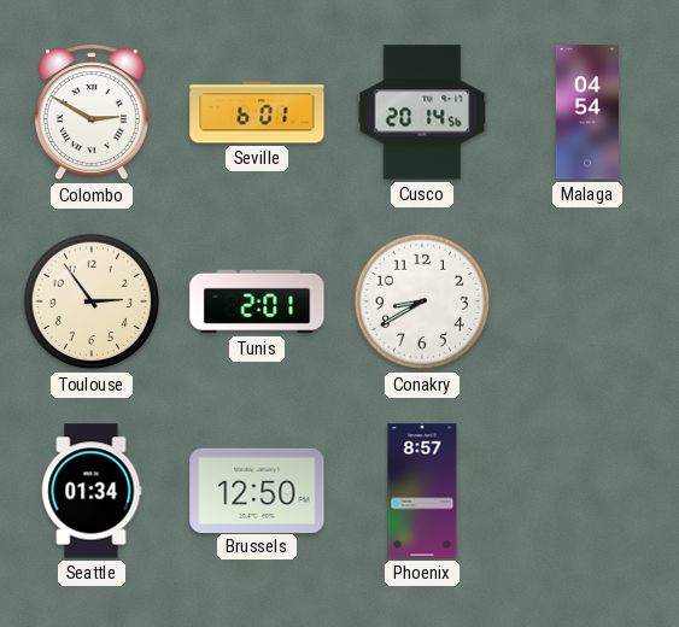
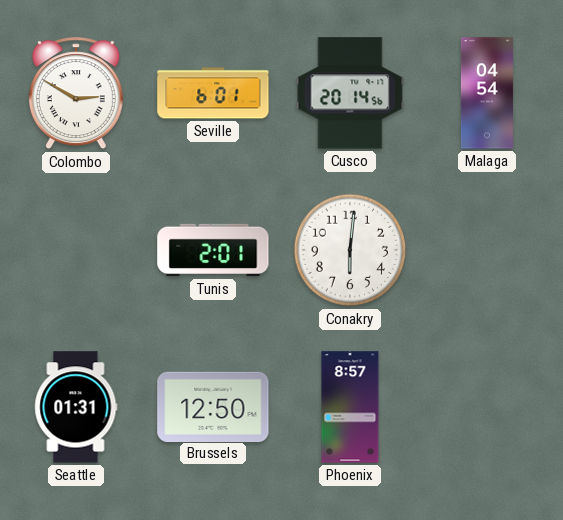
Toulouse: 2:54 -> none
Conakry: 8:40 -> 6:01
Seattle: 01:34 -> 01:31
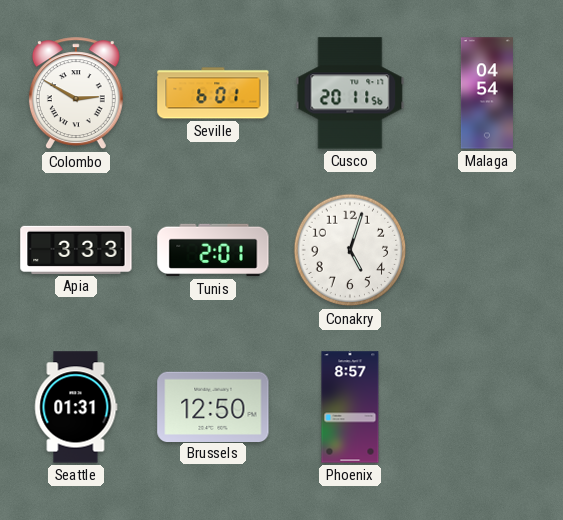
Cusco: 20:14 -> 20:11
Apia: none -> 3:33
Conakry: 6:01 -> 5:03
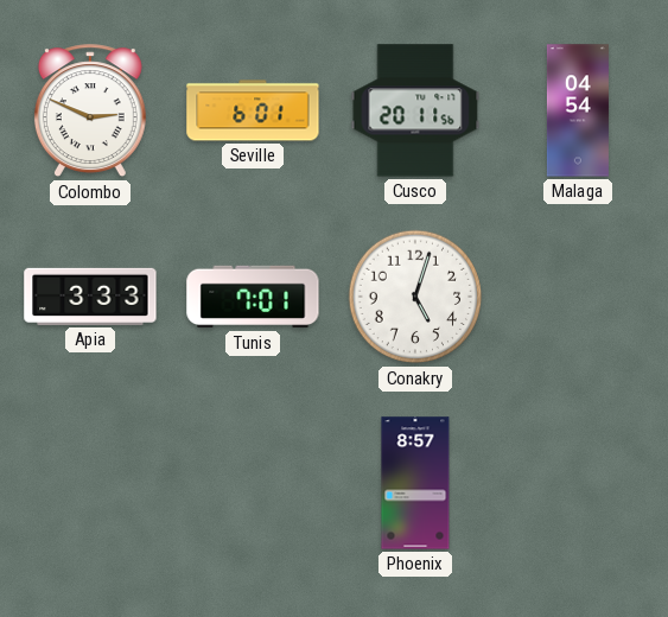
Colombo: 2:50 -> 2:49
Tunis: 2:01 -> 7:01
Seattle: 01:31 -> none
Brussels: 12:50 -> none
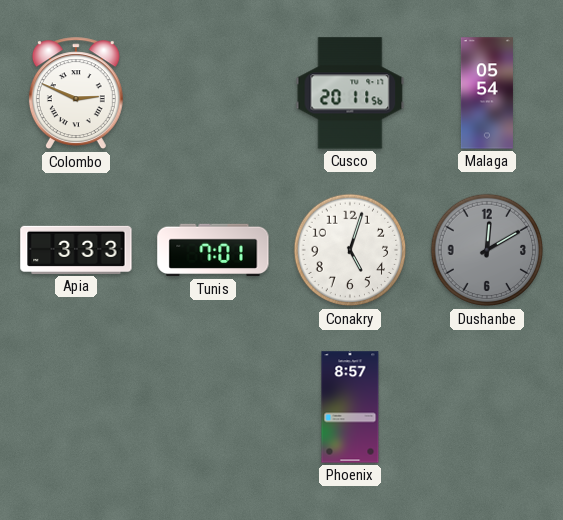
Seville: 6:01 -> none
Malaga: 04:54 -> 05:54
Dushanbe: none -> 12:10
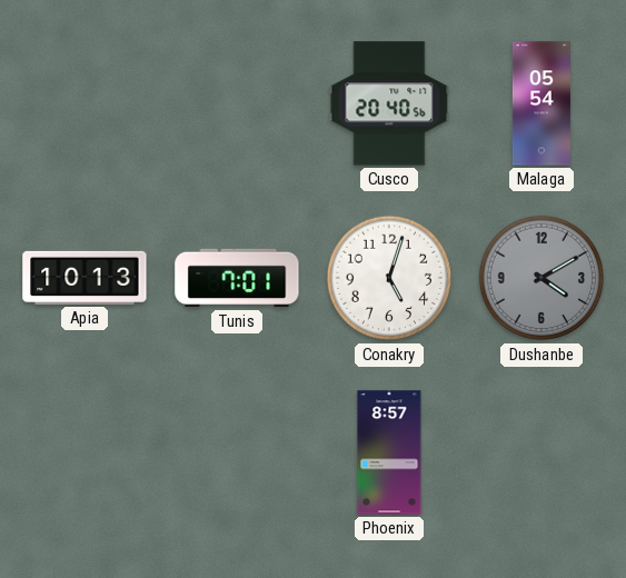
Colombo: 2:49 -> none
Cusco: 20:11 -> 20:40
Apia: 3:33 -> 10:13
Dushanbe: 12:10 -> 4:10
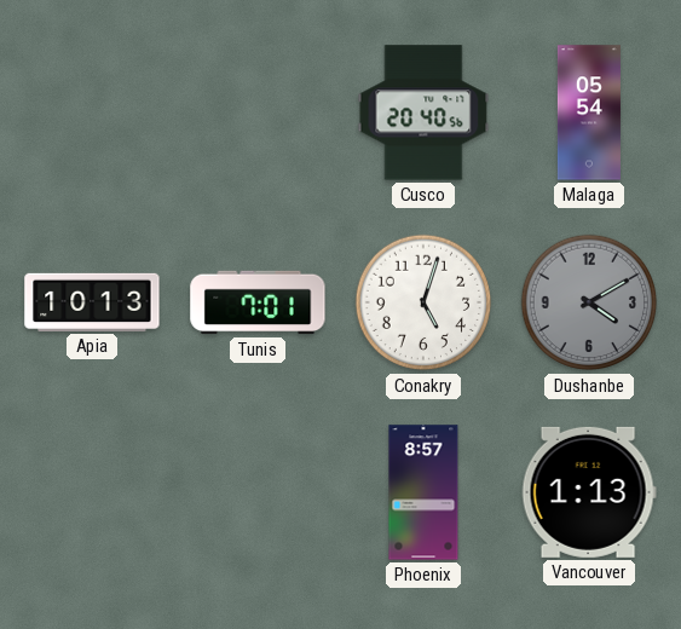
Vancouver: none -> 1:13
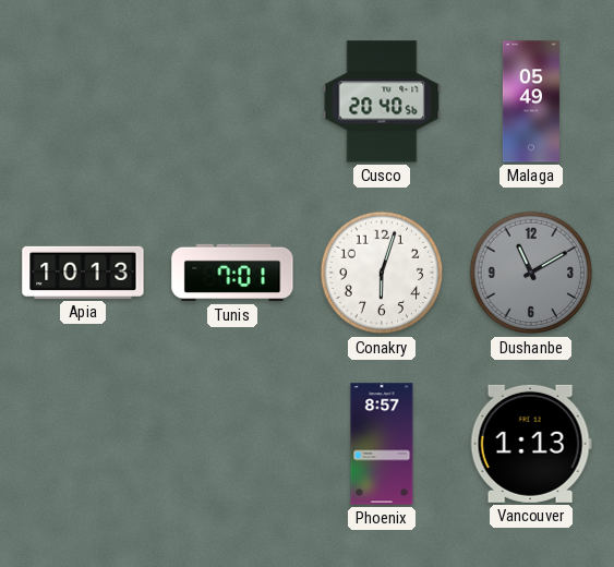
Malaga: 05:54 -> 05:49
Conakry: 5:03 -> 6:03
Dushanbe: 4:10 -> 11:10
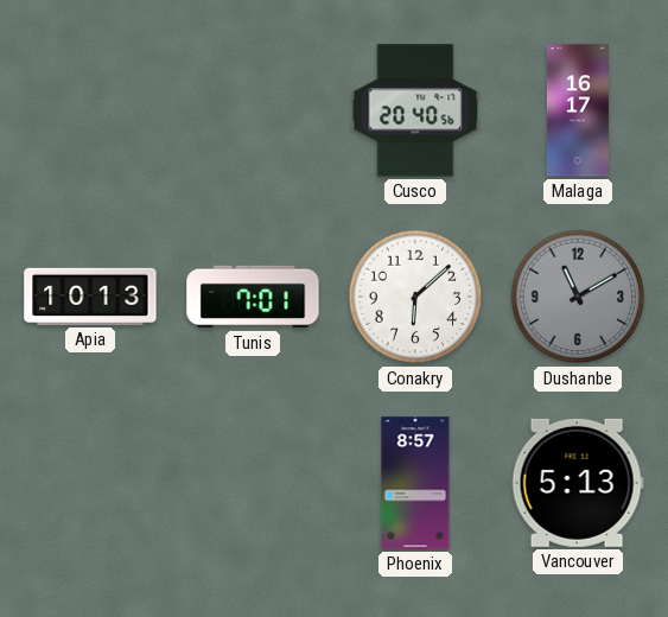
Malaga: 05:49 -> 16:17
Conakry: 6:03 -> 6:08
Vancouver: 1:13 -> 5:13
